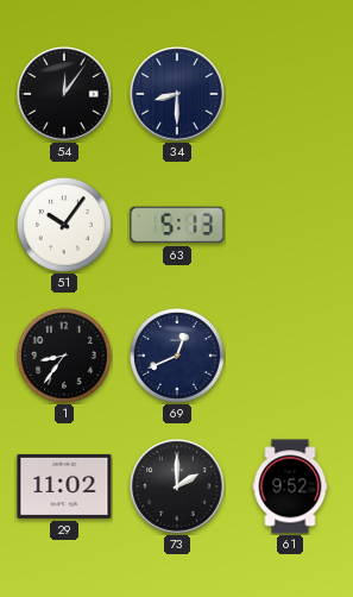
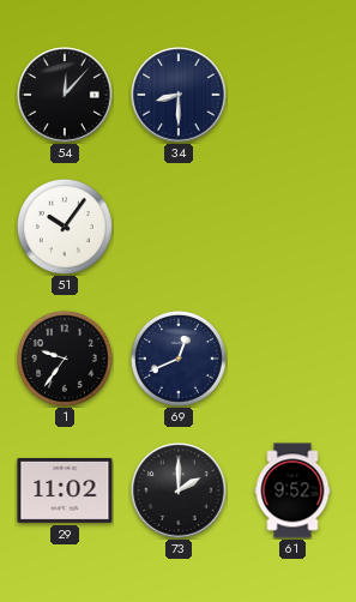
54: 12:06 -> 12:07
63: 5:13 -> none
1: 8:36 -> 9:36
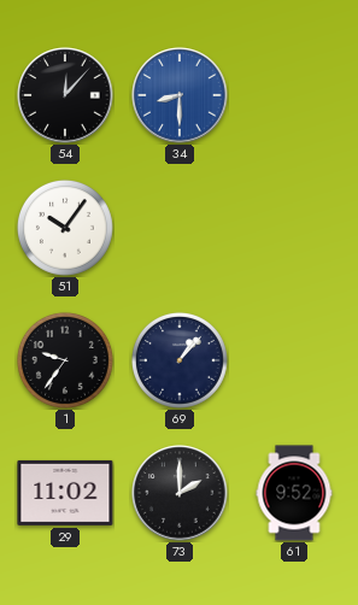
34 dial: navy -> blue
69: 12:41 -> 1:07
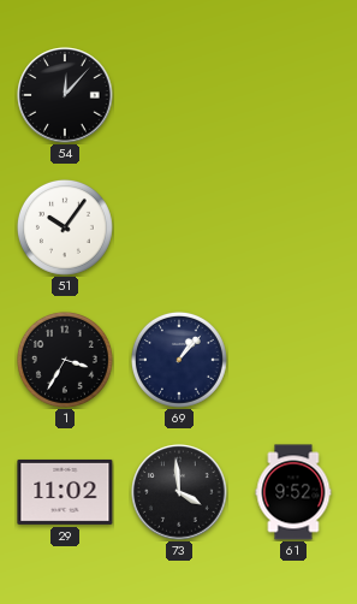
34: 8:30 -> none
1: 9:36 -> 3:35
73: 2:00 -> 3:59
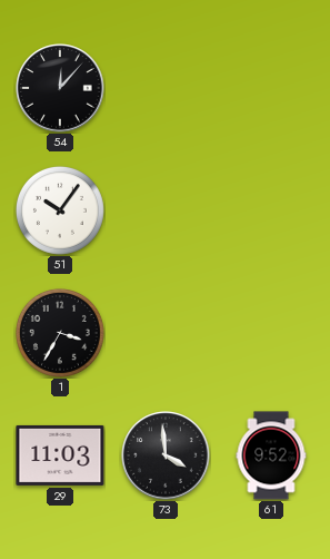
69: 1:07 -> none
29: 11:02 -> 11:03
